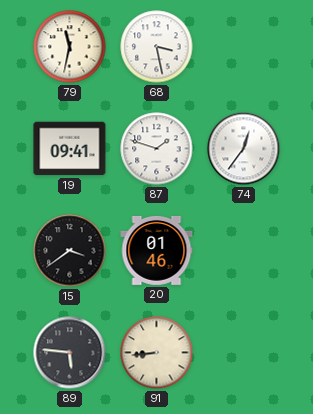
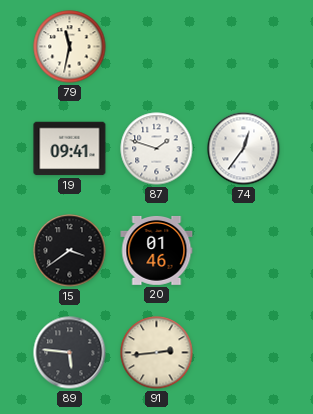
68: 3:28 -> none
91: 8:44 -> 2:44
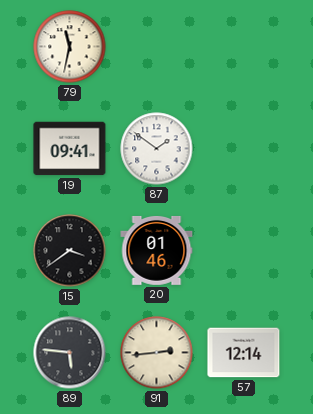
87: 1:48 -> 1:51
74: 12:36 -> none
57: none -> 12:14
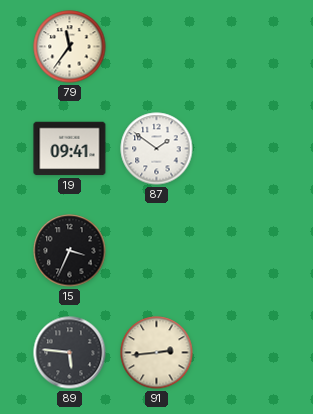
79: 11:32 -> 11:36
15: 3:39 -> 3:34
20: 01:46 -> none
57: 12:14 -> none
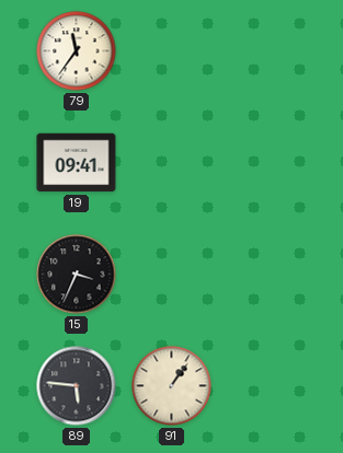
87: 1:51 -> none
91: 2:44 -> 1:06
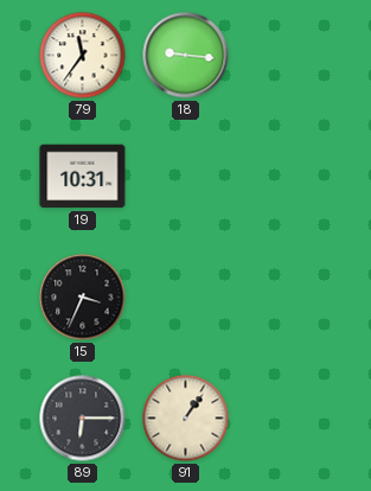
18: none -> 9:16
19: 09:41 -> 10:31
89: 5:46 -> 6:15
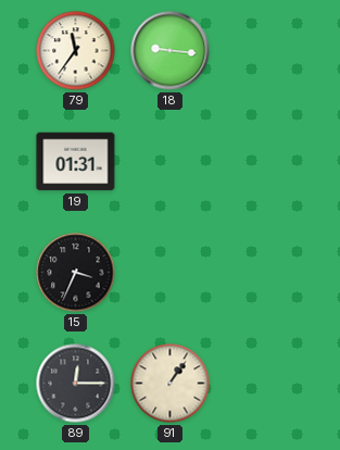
19: 10:31 -> 01:31
89: 6:15 -> 12:15
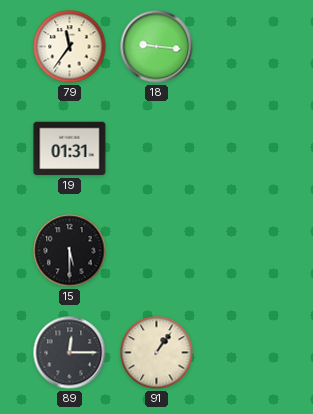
15: 3:34 -> 5:30
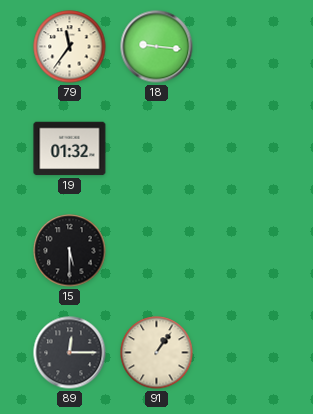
19: 01:31 -> 01:32
